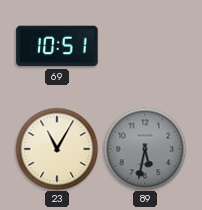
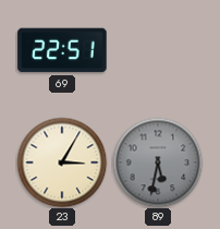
69: 10:51 -> 22:51
23: 11:05 -> 3:05
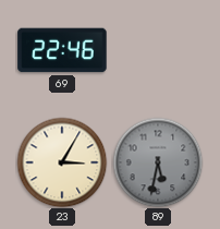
69: 22:51 -> 22:46
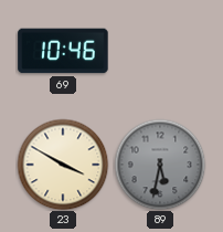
69: 22:46 -> 10:46
23: 3:05 -> 3:50
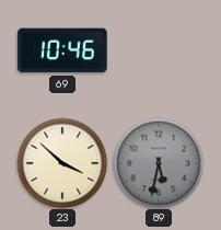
23: 3:50 -> 3:52
